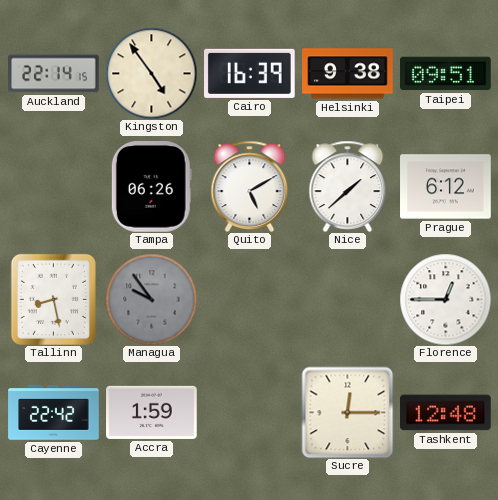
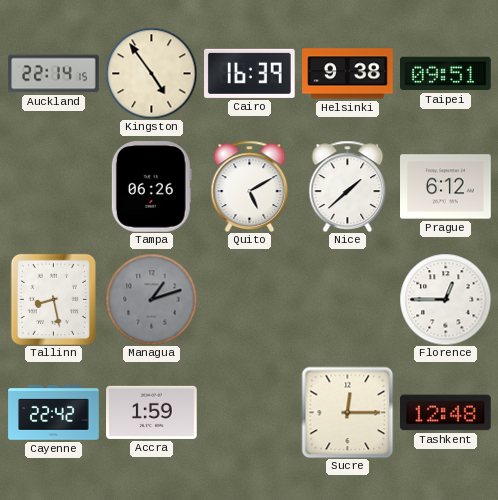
Managua: 9:54 -> 1:12
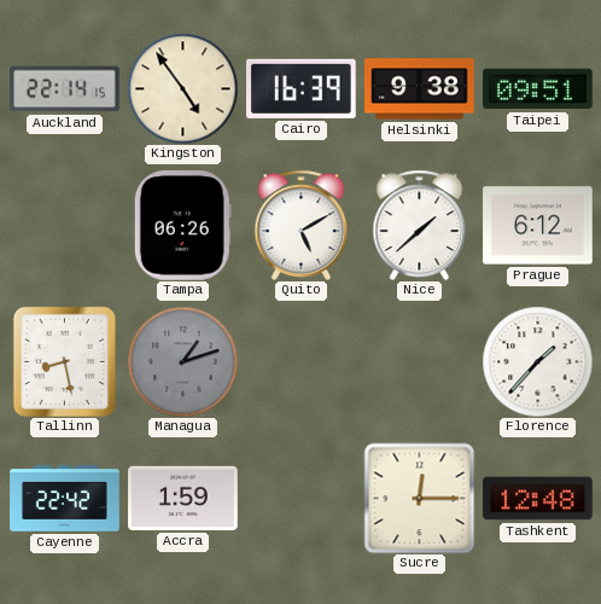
Florence: 12:45 -> 1:37
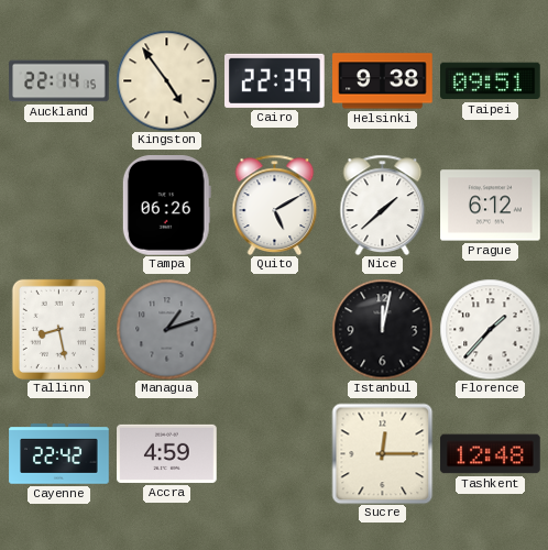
Cairo: 16:39 -> 22:39
Istanbul: none -> 12:02
Accra: 1:59 -> 4:59
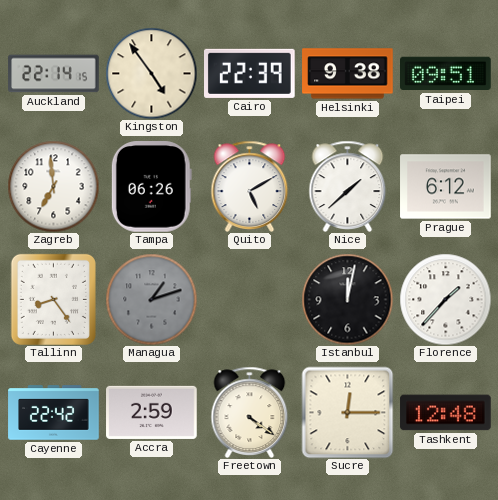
Zagreb: none -> 6:59
Tallinn: 8:28 -> 8:24
Accra: 4:59 -> 2:59
Freetown: none -> 4:21
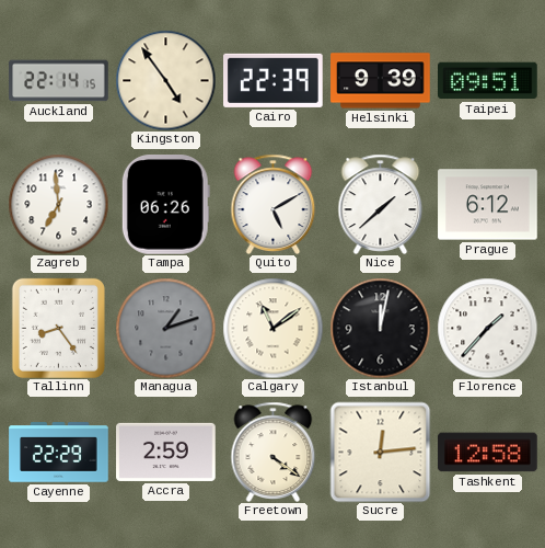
Helsinki: 9:38 -> 9:39
Calgary: none -> 11:09
Cayenne: 22:42 -> 22:29
Sucre: 12:15 -> 12:14
Tashkent: 12:48 -> 12:58
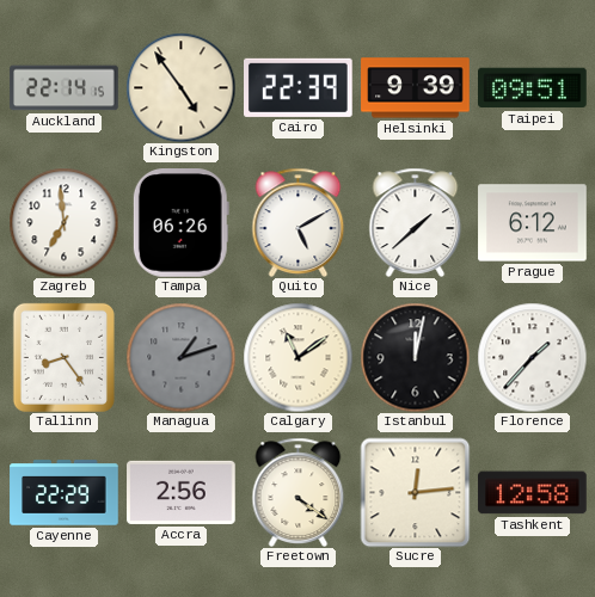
Accra: 2:59 -> 2:56
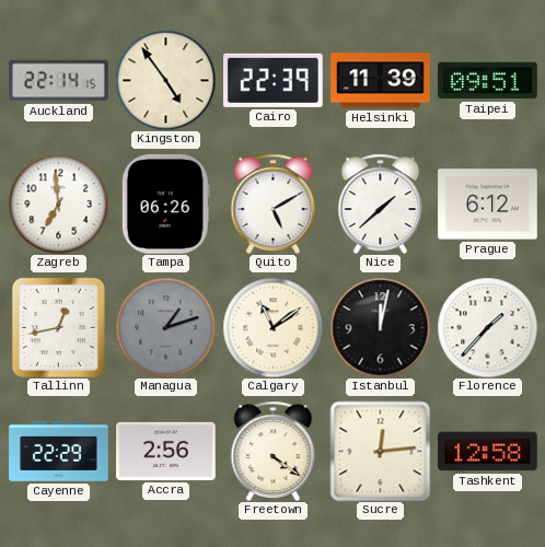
Helsinki: 9:39 -> 11:39
Tallinn: 8:24 -> 12:43
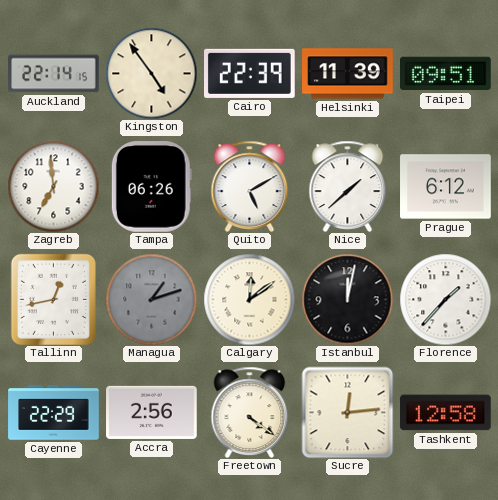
Calgary: 11:09 -> 12:09
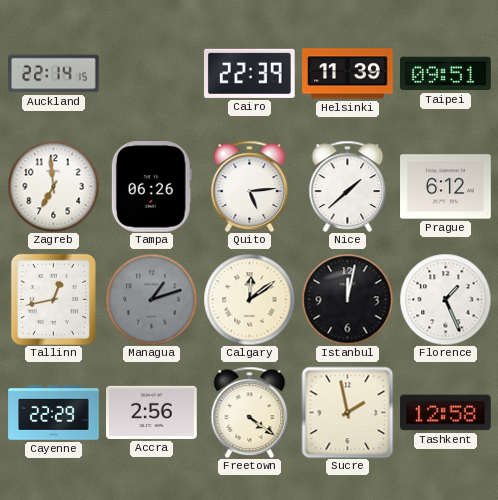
Kingston: 4:54 -> none
Quito: 5:10 -> 5:14
Florence: 1:37 -> 1:26
Sucre: 12:14 -> 1:58
